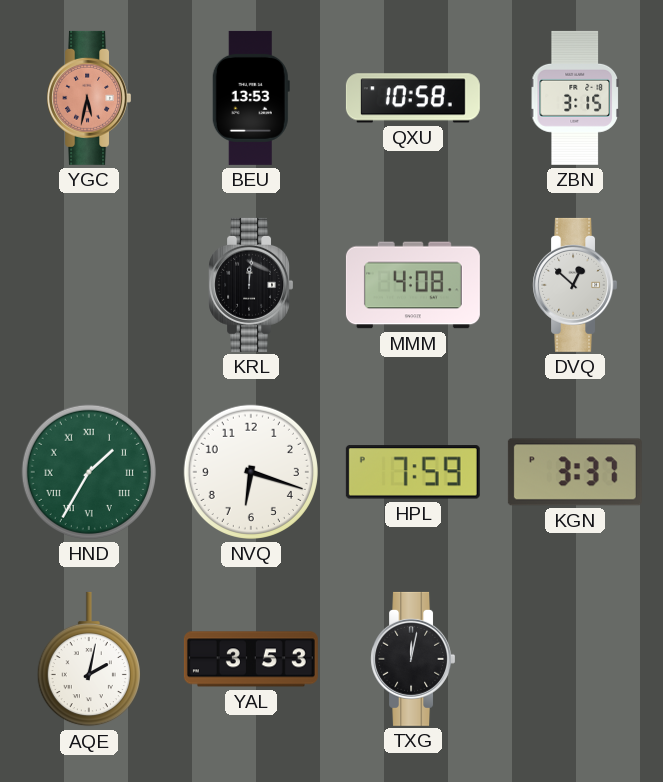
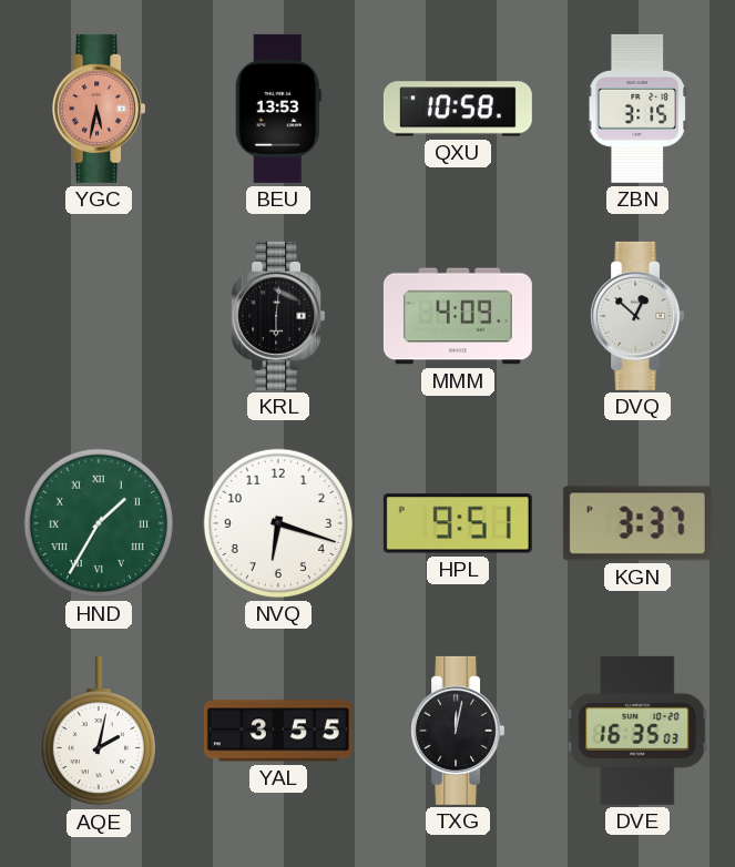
KRL: 12:01 -> 6:01
MMM: 4:08 -> 4:09
HPL: 7:59 -> 9:51
YAL: 3:53 -> 3:55
DVE: none -> 16:35
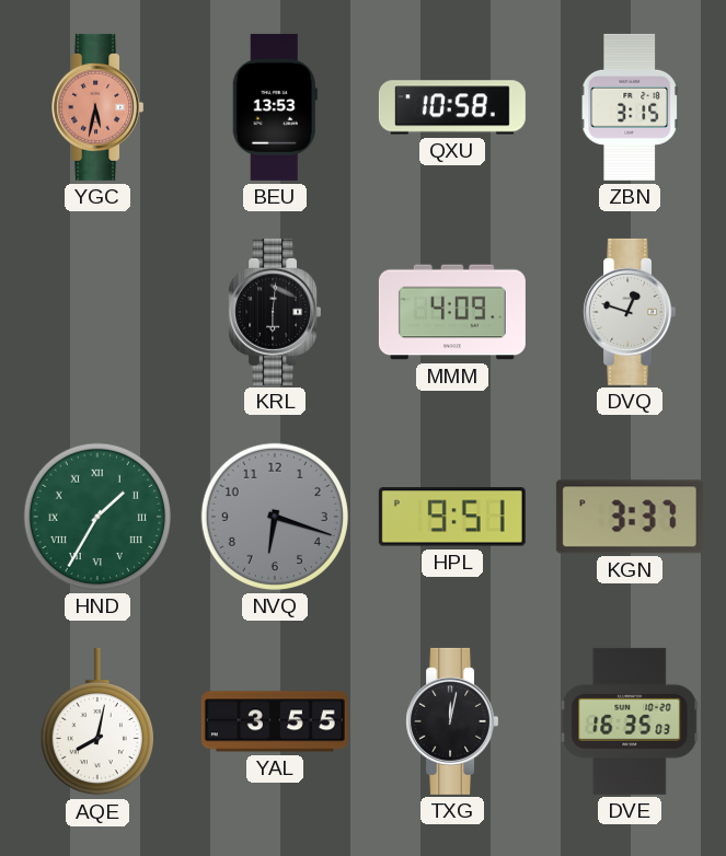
DVQ: 12:52 -> 12:48
NVQ dial: white -> grey
AQE: 2:02 -> 8:02
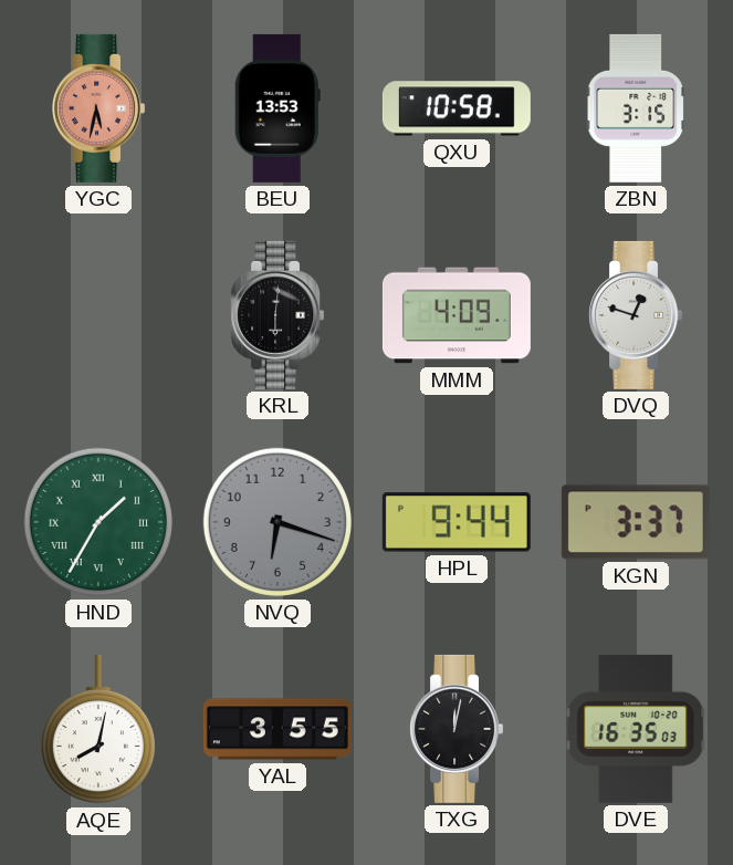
HPL: 9:51 -> 9:44
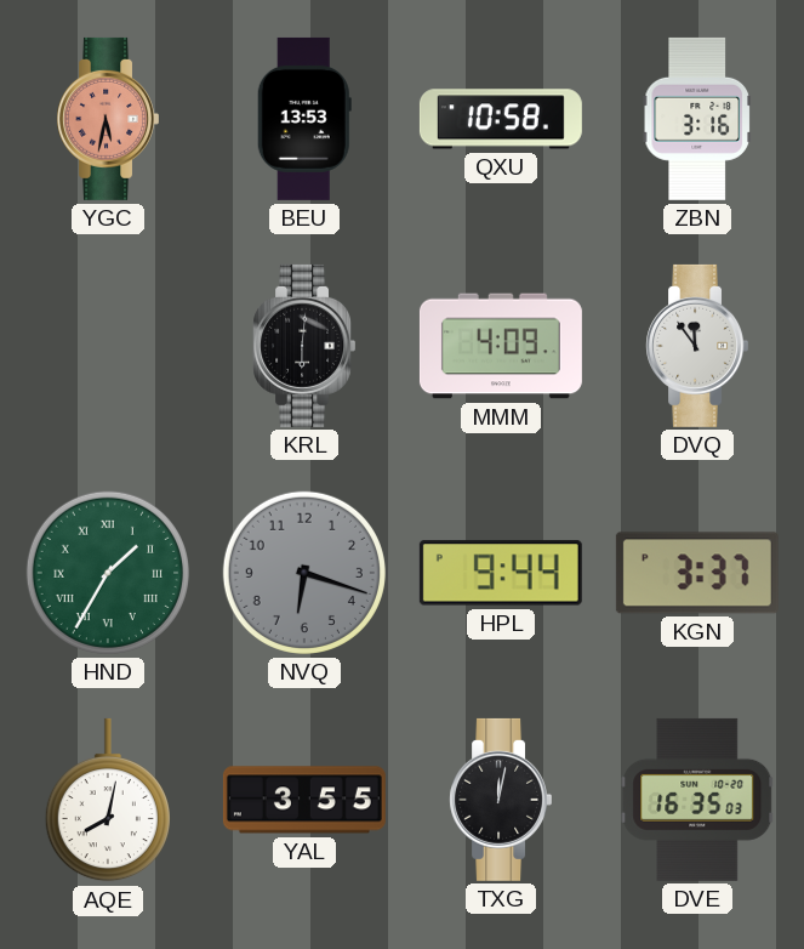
ZBN: 3:15 -> 3:16
DVQ: 12:48 -> 11:54
